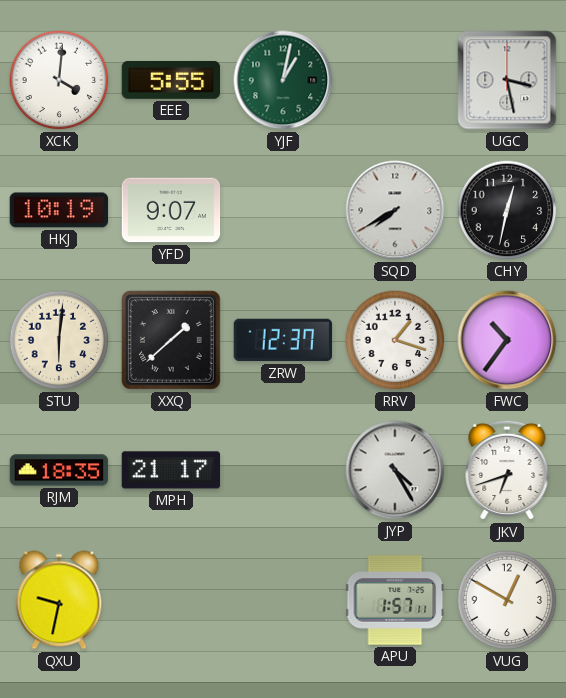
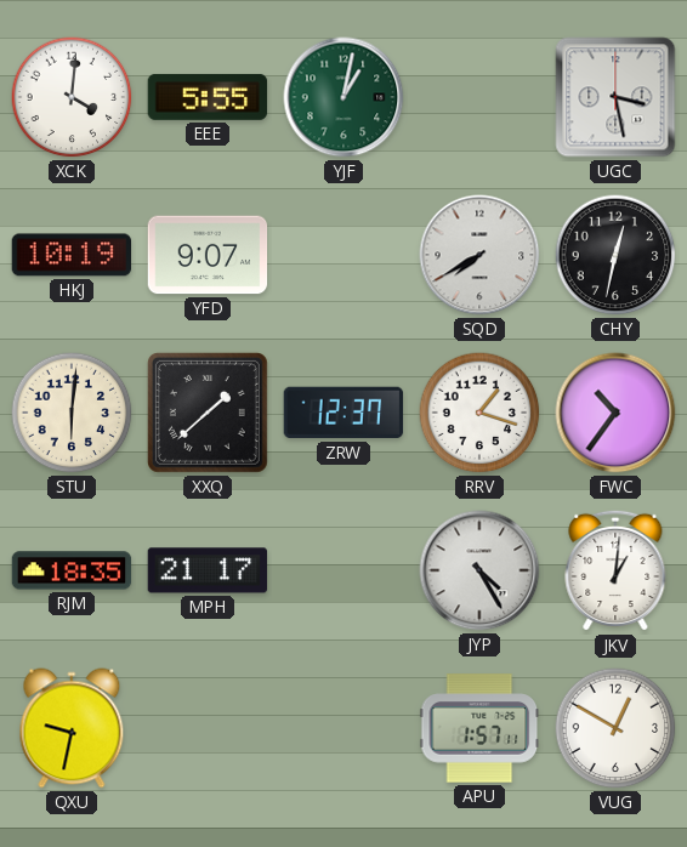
JKV: 6:42 -> 1:01
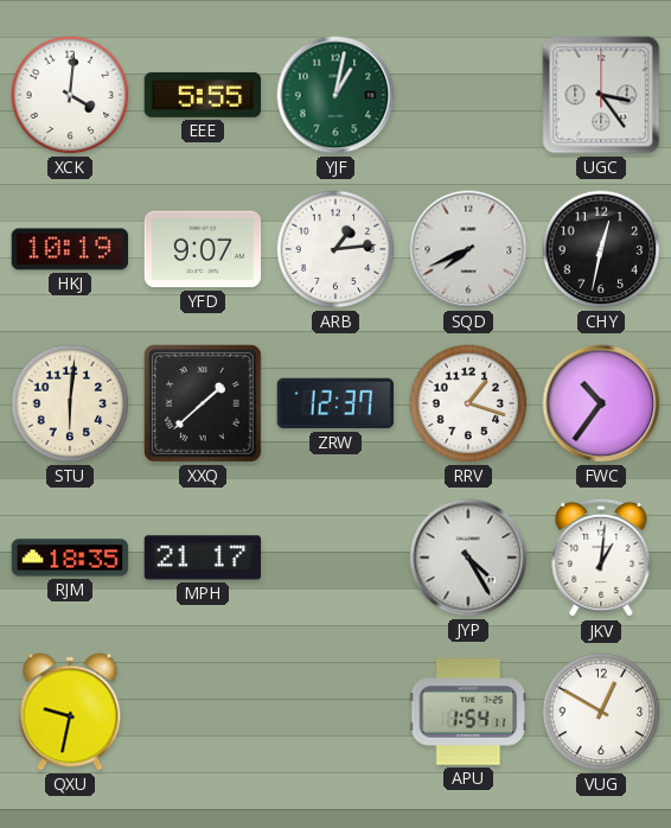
UGC: 3:28 -> 3:24
ARB: none -> 1:14
SQD: 7:40 -> 7:41
APU: 1:57 -> 1:54
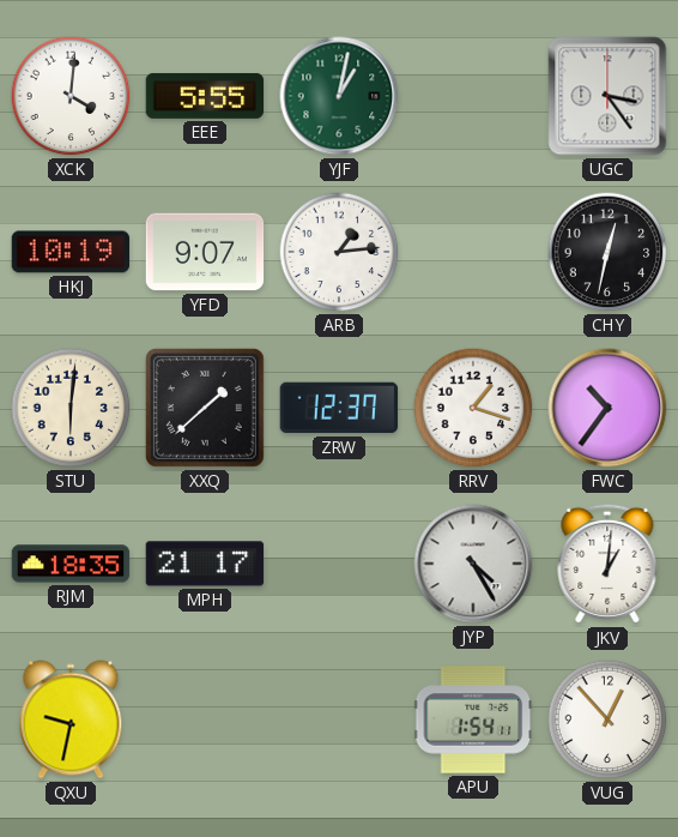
SQD: 7:41 -> none
VUG: 12:50 -> 12:53
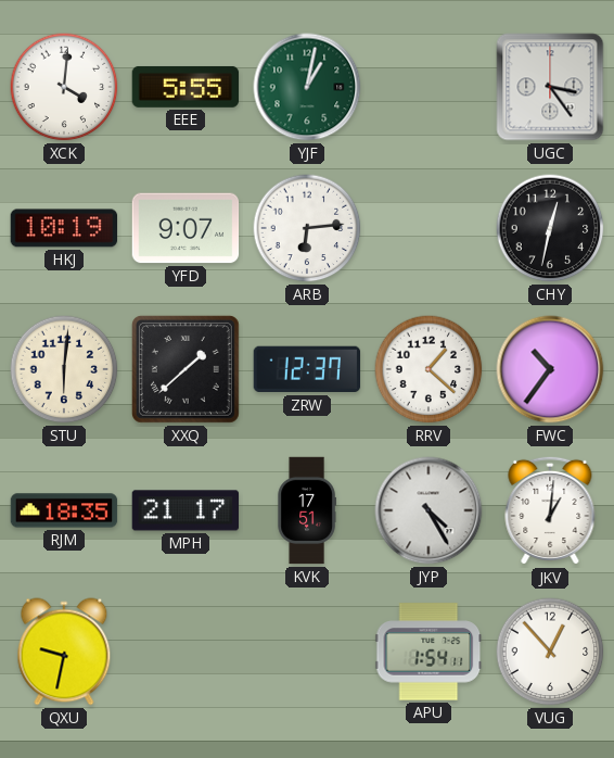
ARB: 1:14 -> 6:14
RRV: 1:18 -> 1:22
KVK: none -> 17:51
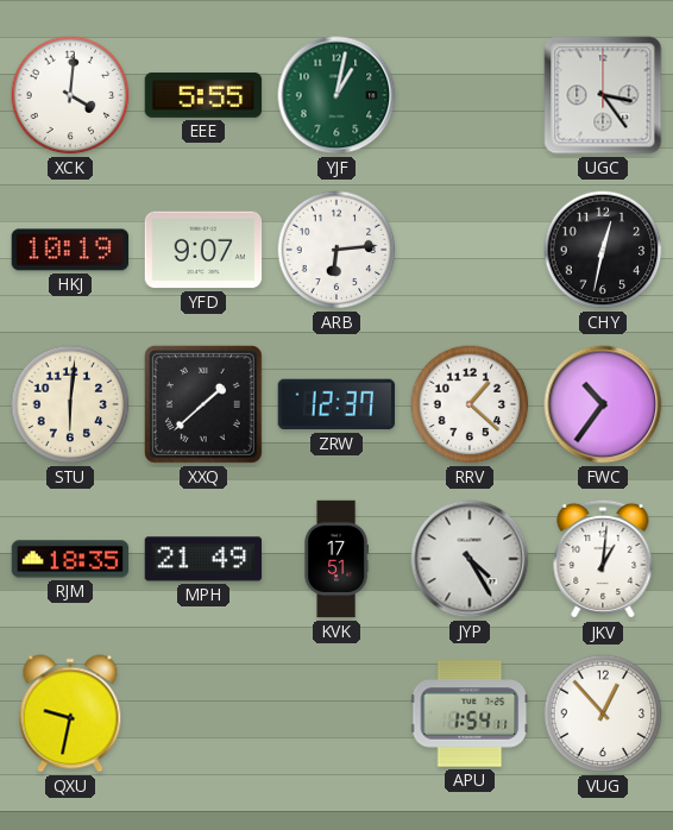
MPH: 21:17 -> 21:49
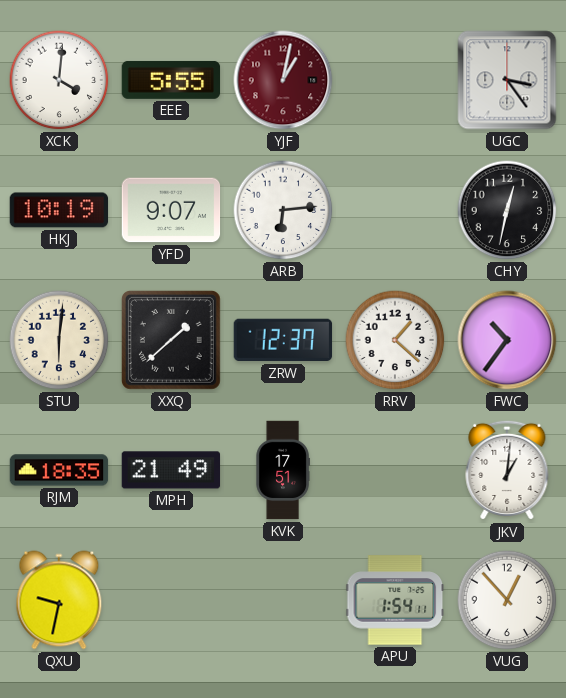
YJF dial: green -> burgundy
JYP: 4:25 -> none
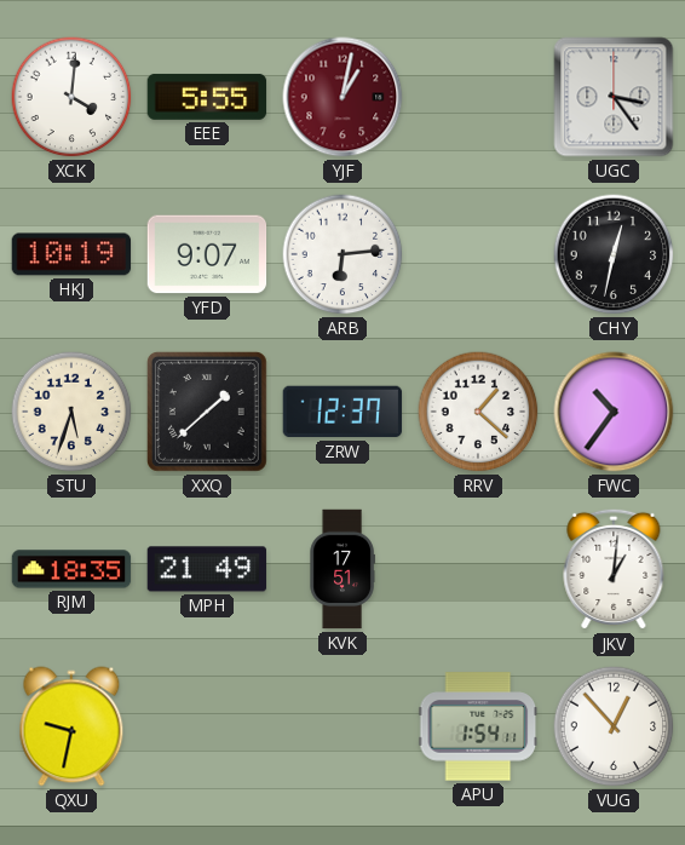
STU: 6:01 -> 5:33
